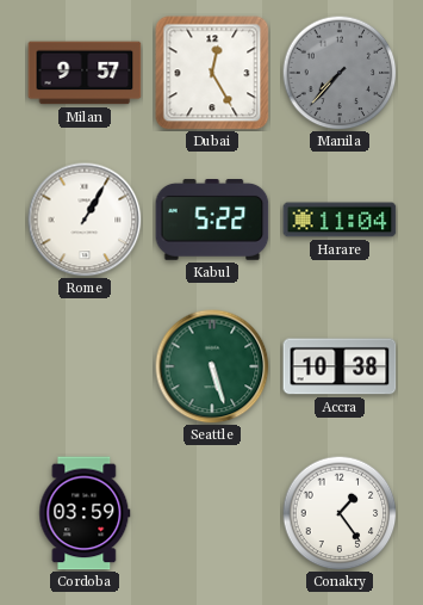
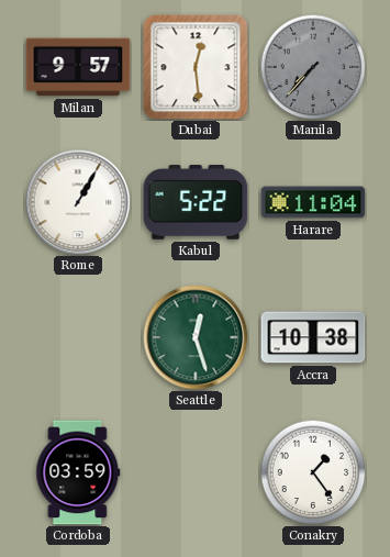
Dubai: 12:25 -> 12:29
Seattle: 5:27 -> 12:27
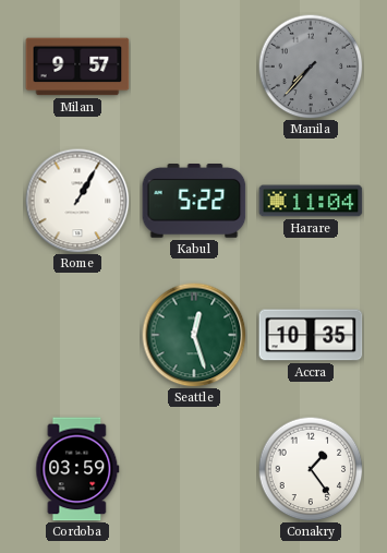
Dubai: 12:29 -> none
Accra: 10:38 -> 10:35
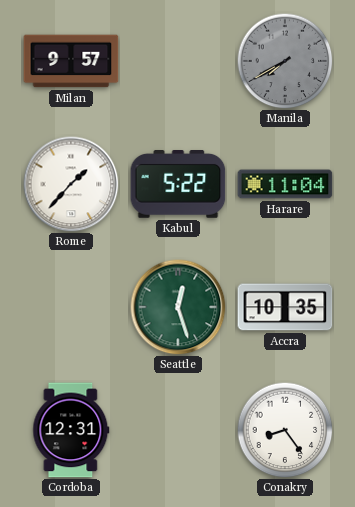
Manila: 7:37 -> 7:40
Rome: 1:05 -> 1:37
Cordoba: 03:59 -> 12:31
Conakry: 1:24 -> 8:24
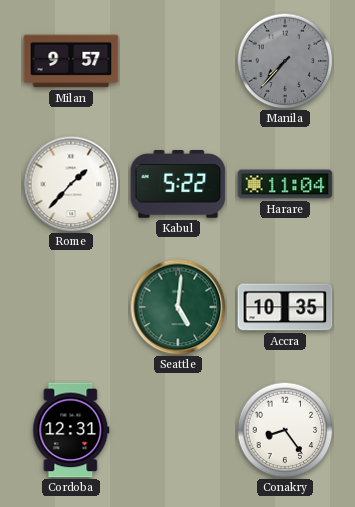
Manila: 7:40 -> 7:37
Seattle: 12:27 -> 5:01
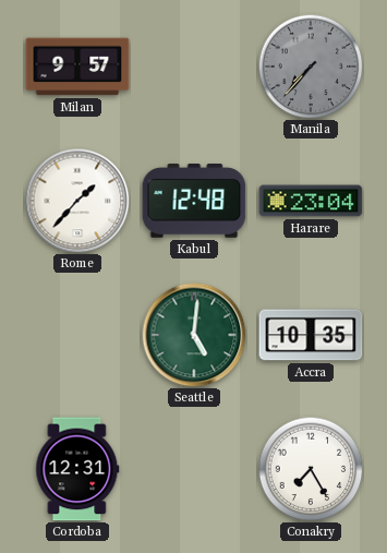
Kabul: 5:22 -> 12:48
Harare: 11:04 -> 23:04
Conakry: 8:24 -> 7:25
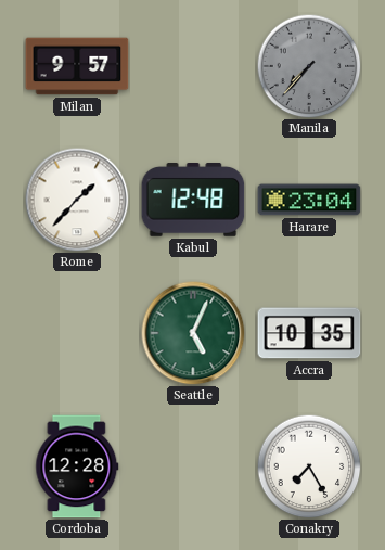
Seattle: 5:01 -> 5:04
Cordoba: 12:31 -> 12:28
